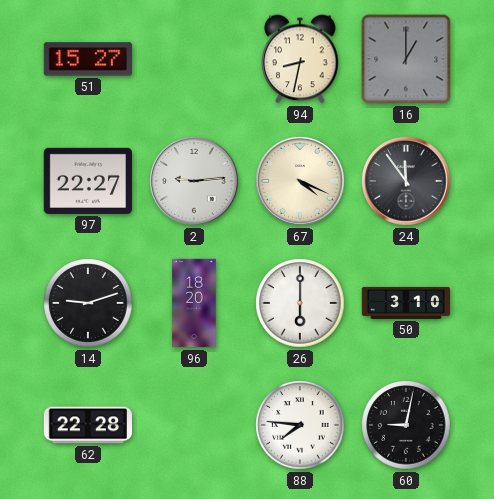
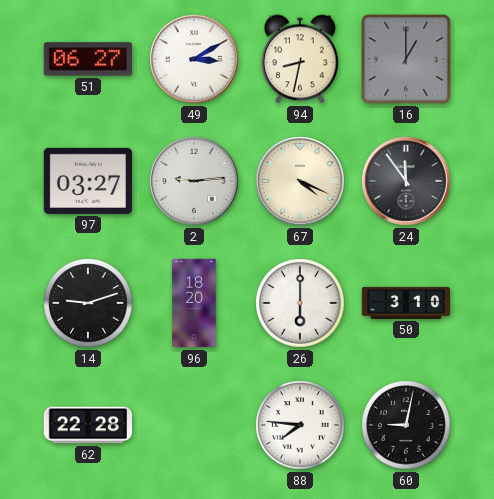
51: 15:27 -> 06:27
49: none -> 3:10
97: 22:27 -> 03:27
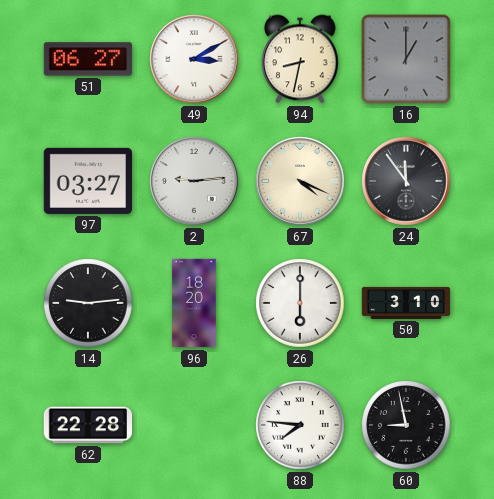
14: 9:12 -> 9:14
60: 9:02 -> 8:58
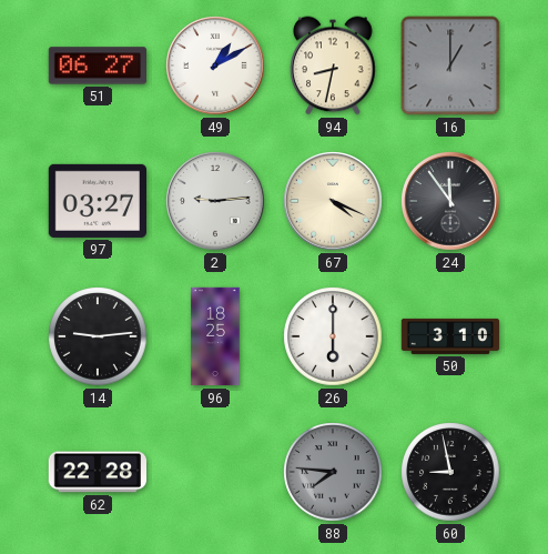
49: 3:10 -> 1:10
96: 18:20 -> 18:25
88 dial: white -> grey
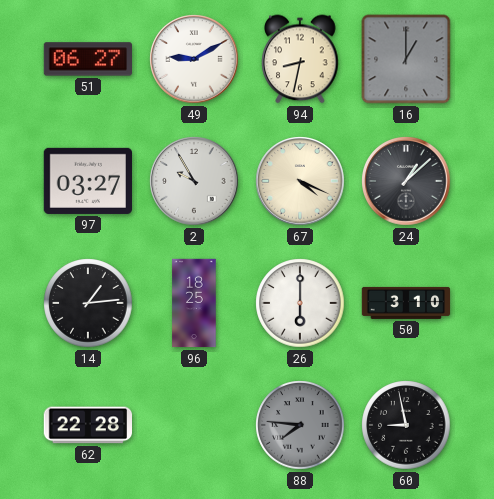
49: 1:10 -> 9:10
2: 9:14 -> 9:55
24: 11:54 -> 1:08
14: 9:14 -> 1:14
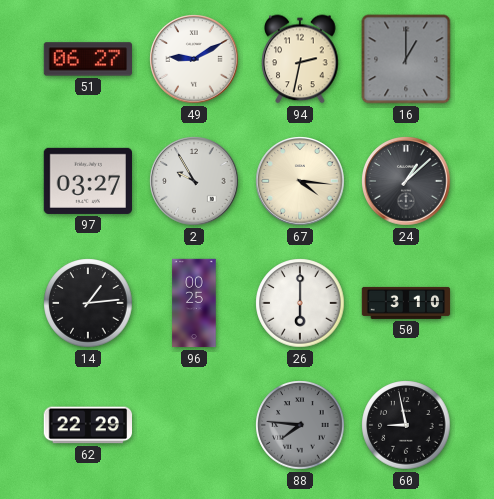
94: 8:32 -> 2:32
67: 4:19 -> 4:16
96: 18:25 -> 00:25
62: 22:28 -> 22:29
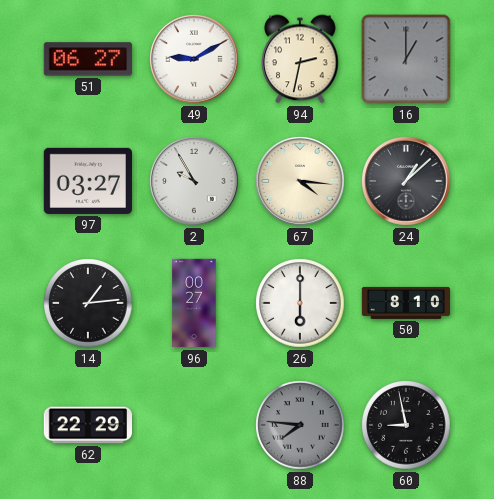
96: 00:25 -> 00:27
50: 3:10 -> 8:10
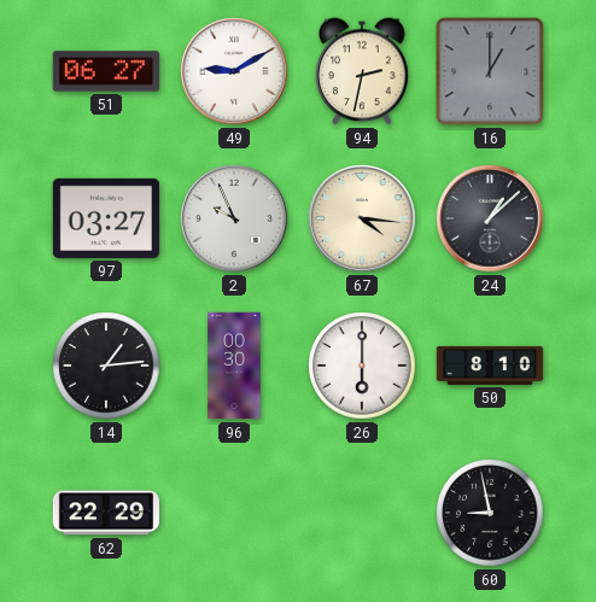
2: 9:55 -> 9:56
96: 00:27 -> 00:30
88: 7:46 -> none
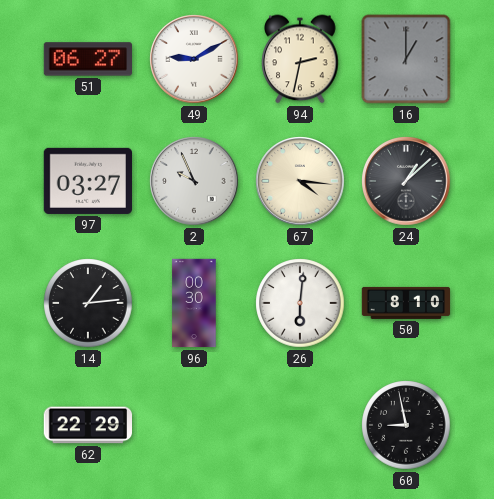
26: 6:00 -> 6:01
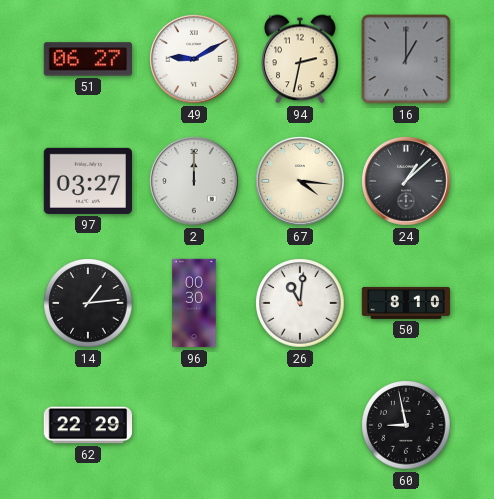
2: 9:56 -> 12:00
26: 6:01 -> 11:01
